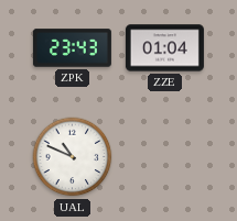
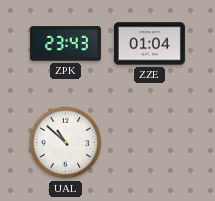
UAL: 10:49 -> 10:52
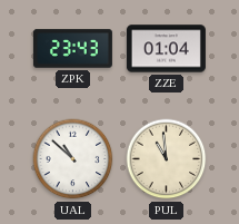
PUL: none -> 10:59
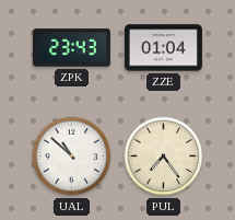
PUL: 10:59 -> 7:24
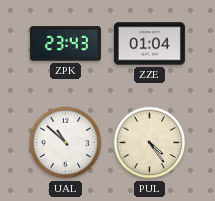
PUL: 7:24 -> 4:24
